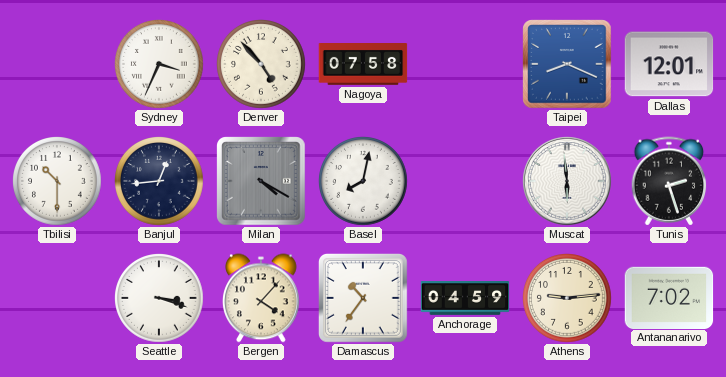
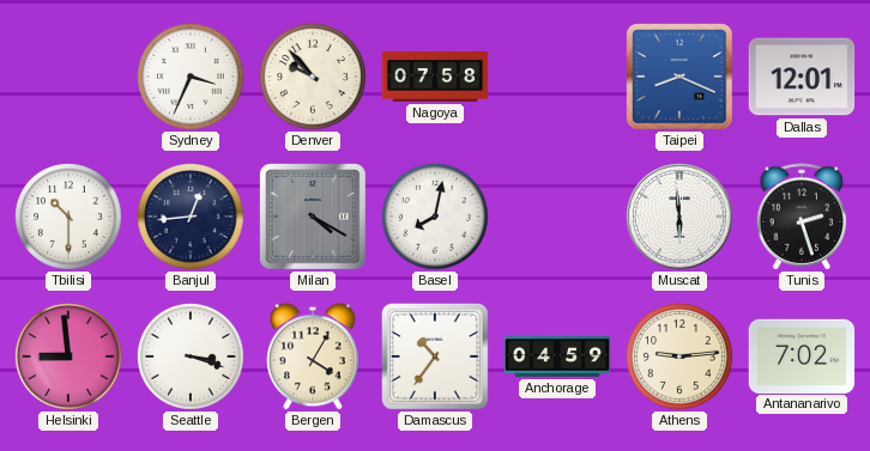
Denver: 4:53 -> 9:53
Helsinki: none -> 8:59
Bergen: 4:07 -> 4:05
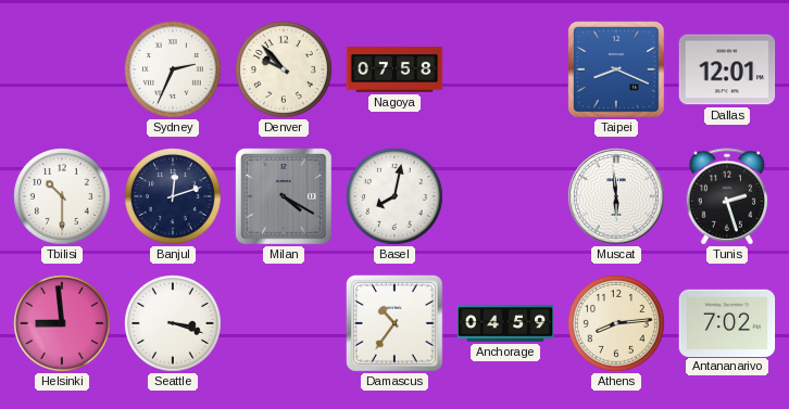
Sydney: 3:34 -> 2:34
Banjul: 12:44 -> 12:12
Bergen: 4:05 -> none
Athens: 9:14 -> 8:14
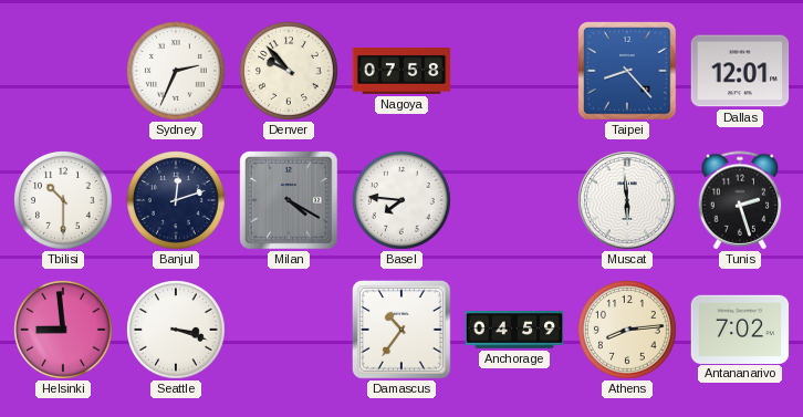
Taipei: 8:19 -> 8:23
Basel: 8:02 -> 7:46
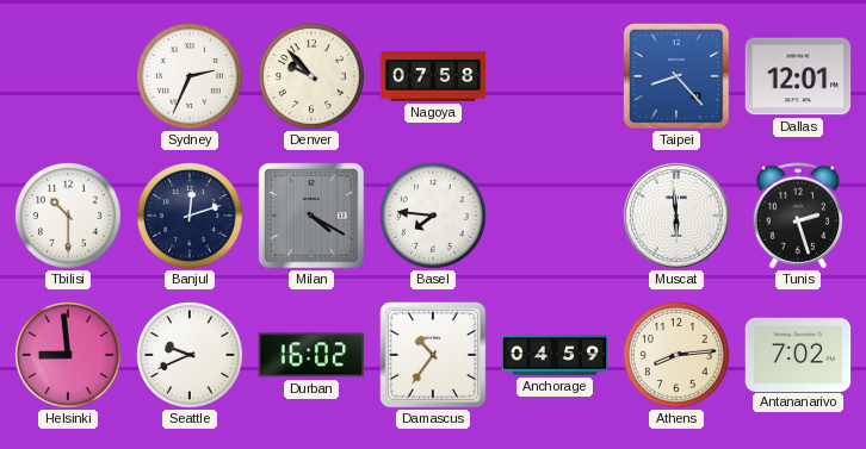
Seattle: 3:18 -> 9:41
Durban: none -> 16:02
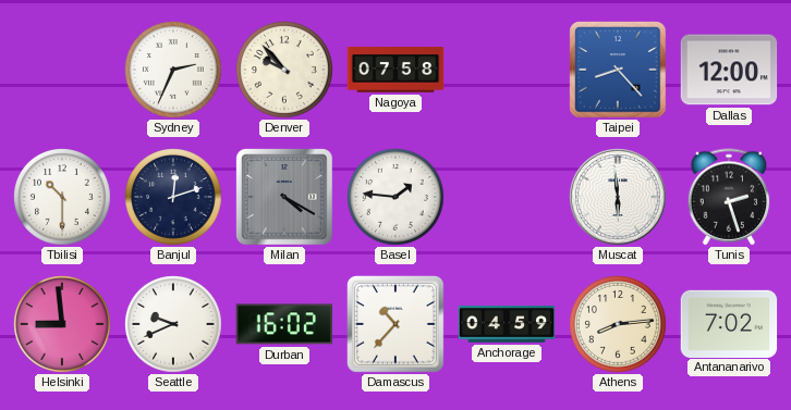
Dallas: 12:01 -> 12:00
Basel: 7:46 -> 1:46
Damascus: 10:36 -> 10:37
